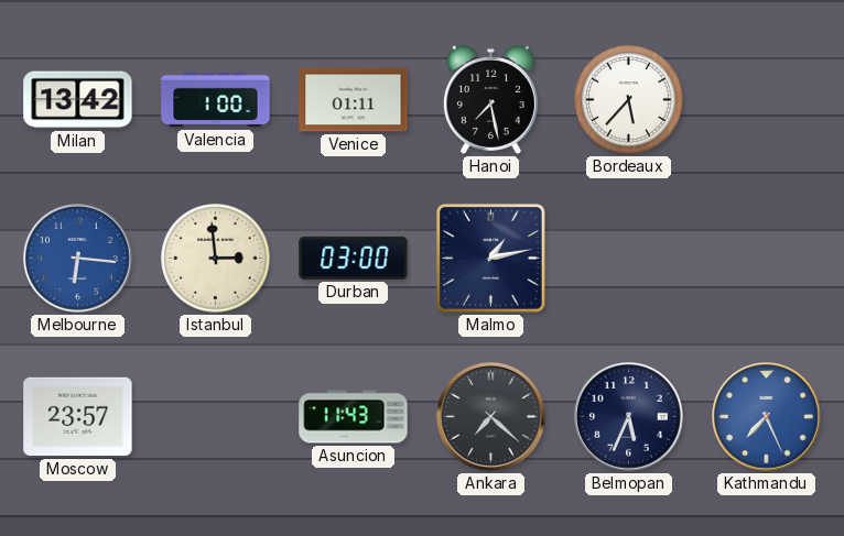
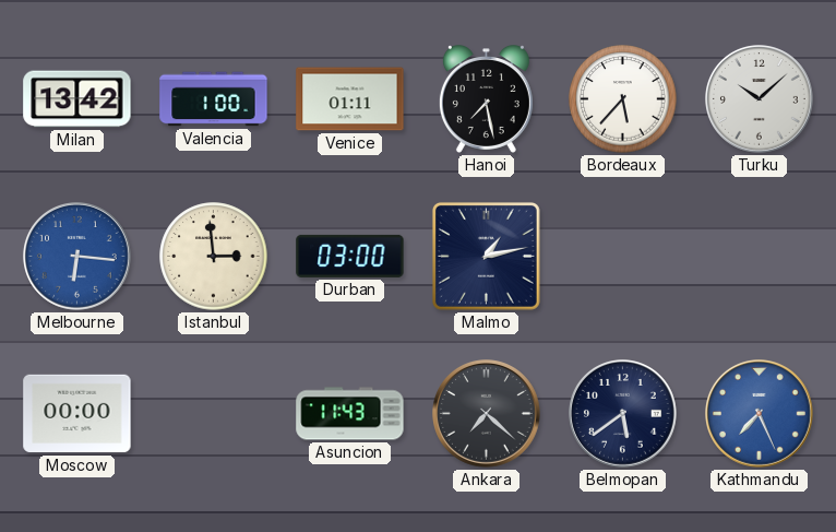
Turku: none -> 10:08
Moscow: 23:57 -> 00:00
Belmopan: 5:34 -> 5:39
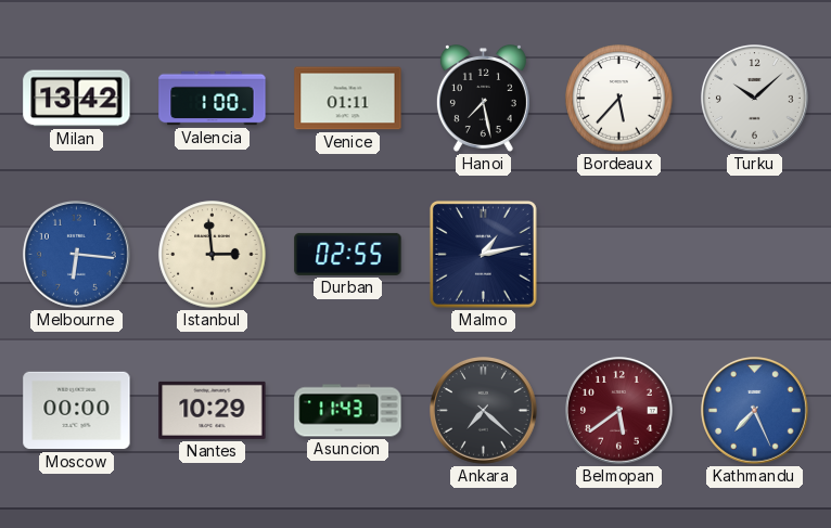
Durban: 03:00 -> 02:55
Nantes: none -> 10:29
Belmopan dial: navy -> burgundy
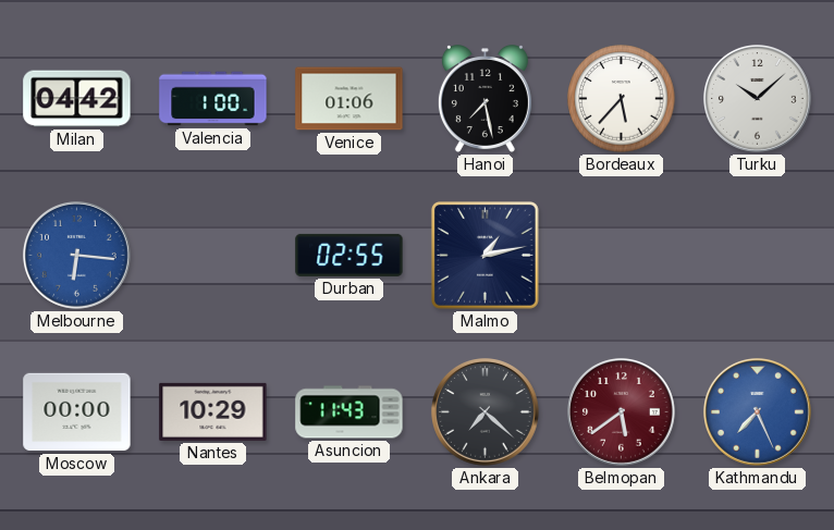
Milan: 13:42 -> 04:42
Venice: 01:11 -> 01:06
Istanbul: 2:59 -> none
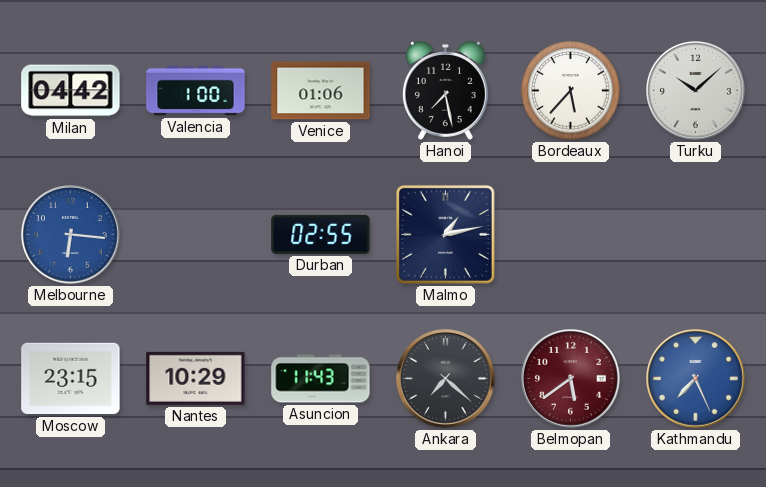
Moscow: 00:00 -> 23:15
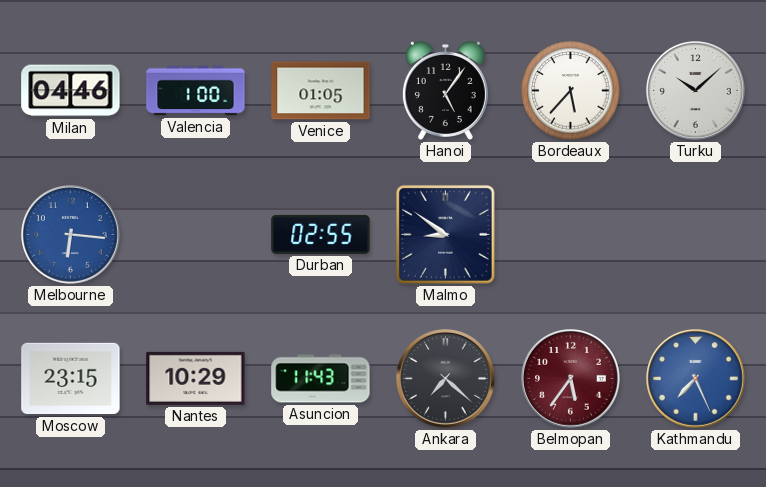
Milan: 04:42 -> 04:46
Venice: 01:06 -> 01:05
Hanoi: 7:28 -> 5:06
Malmo: 1:13 -> 8:51
Belmopan: 5:39 -> 5:36
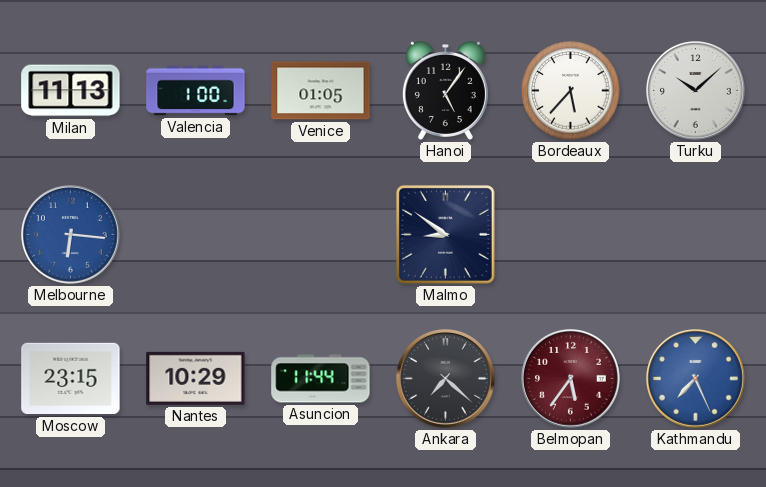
Milan: 04:46 -> 11:13
Durban: 02:55 -> none
Asuncion: 11:43 -> 11:44
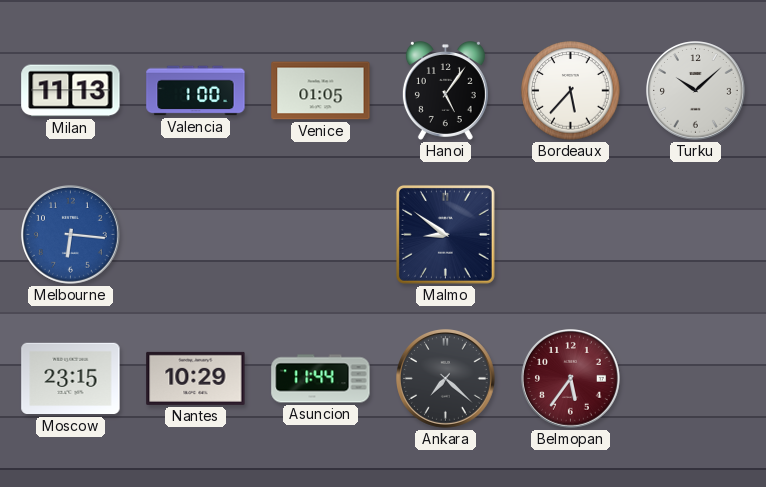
Kathmandu: 7:26 -> none
